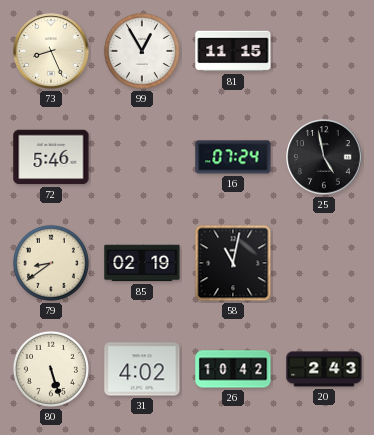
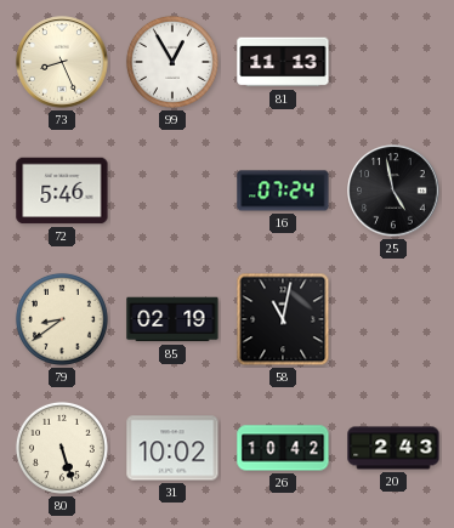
81: 11:15 -> 11:13
31: 4:02 -> 10:02
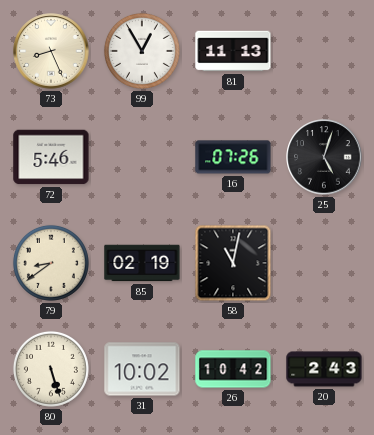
16: 07:24 -> 07:26
25: 4:58 -> 5:03
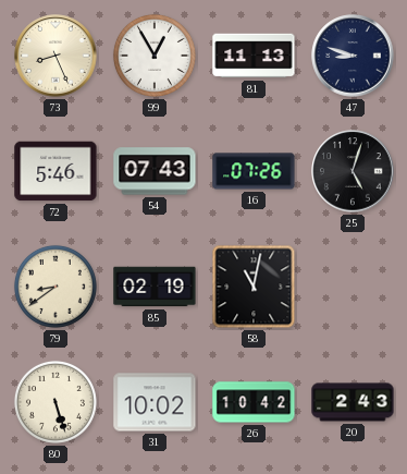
47: none -> 8:48
54: none -> 07:43
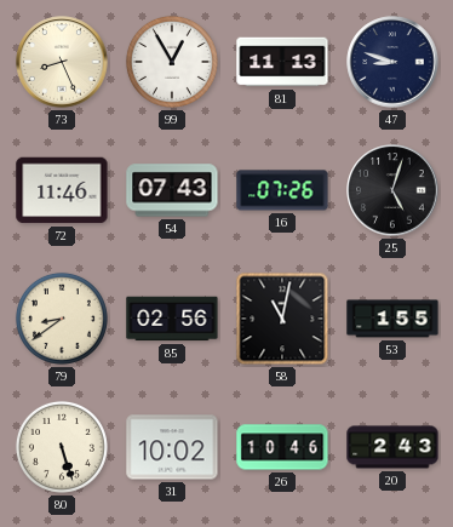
72: 5:46 -> 11:46
85: 02:19 -> 02:56
53: none -> 1:55
26: 10:42 -> 10:46
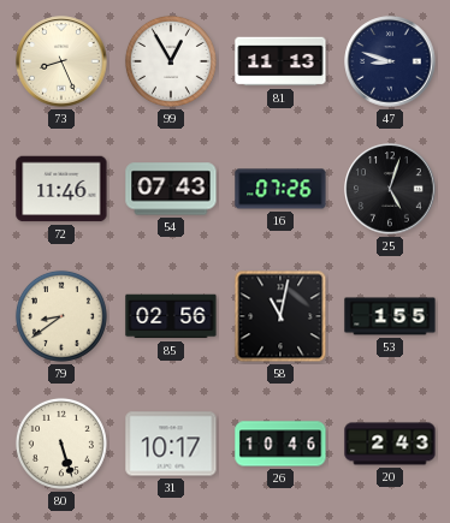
31: 10:02 -> 10:17
